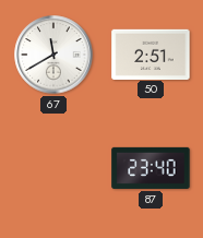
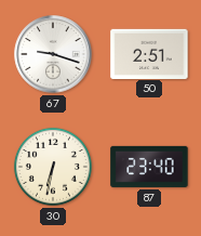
67: 11:40 -> 9:18
30: none -> 6:32
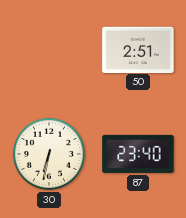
67: 9:18 -> none
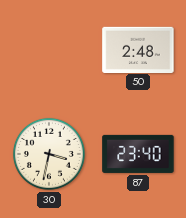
50: 2:51 -> 2:48
30: 6:32 -> 3:32
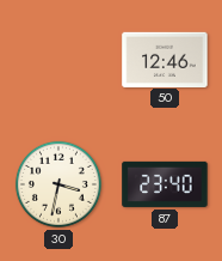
50: 2:48 -> 12:46
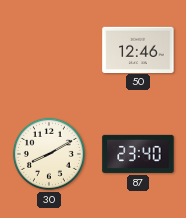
30: 3:32 -> 8:10
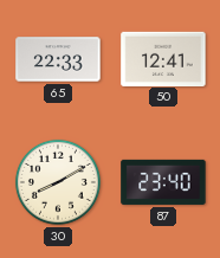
65: none -> 22:33
50: 12:46 -> 12:41
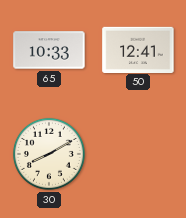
65: 22:33 -> 10:33
87: 23:40 -> none
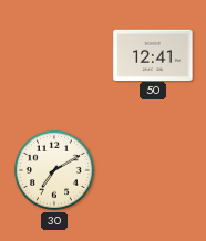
65: 10:33 -> none
30: 8:10 -> 7:10
